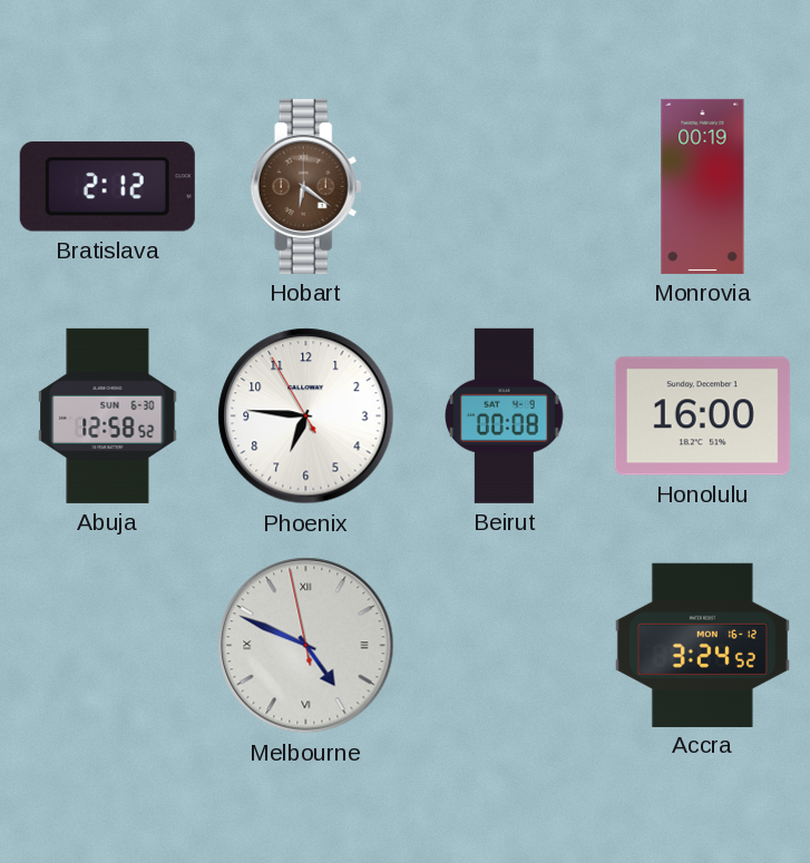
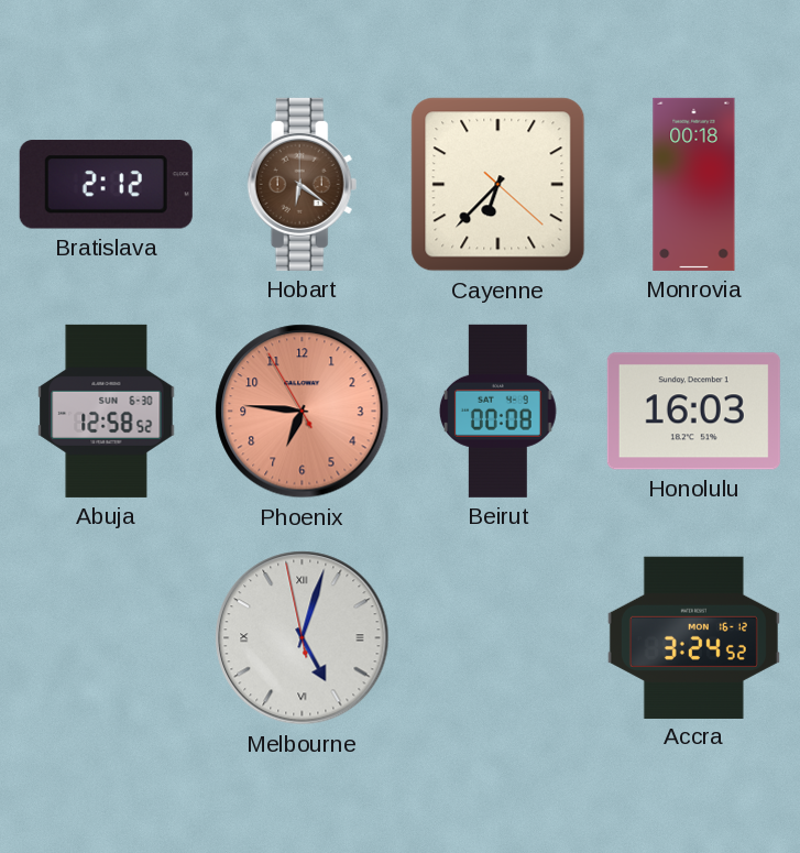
Cayenne: none -> 6:37
Monrovia: 00:19 -> 00:18
Phoenix dial: white -> salmon
Honolulu: 16:00 -> 16:03
Melbourne: 4:48 -> 5:02
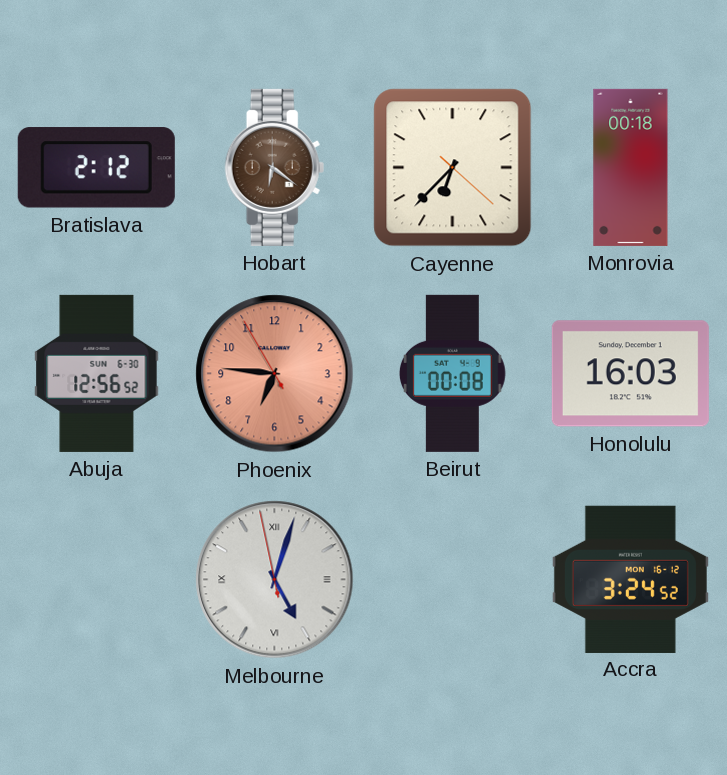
Abuja: 12:58 -> 12:56
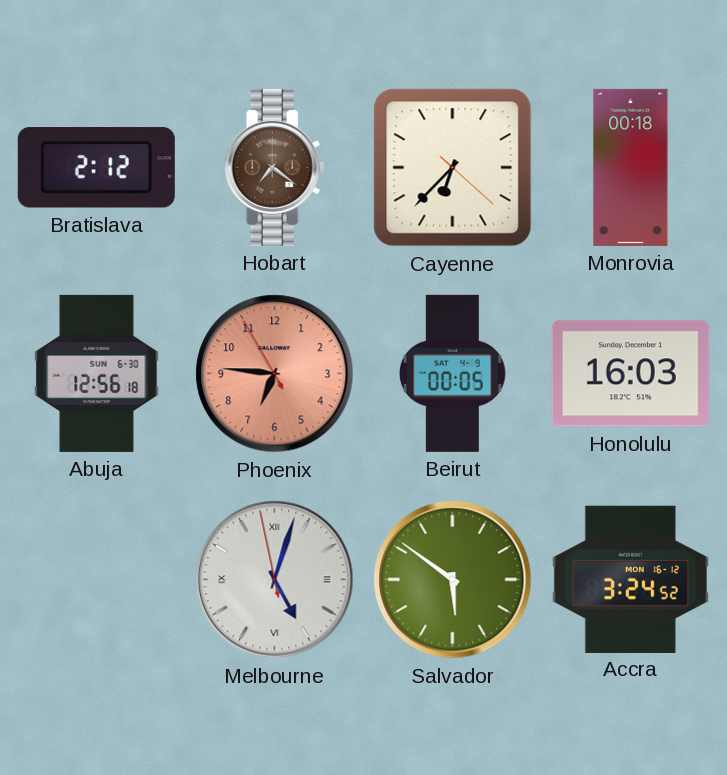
Hobart: 6:21 -> 7:21
Abuja: 12:56:52 -> 12:56:18
Beirut: 00:08 -> 00:05
Salvador: none -> 5:51
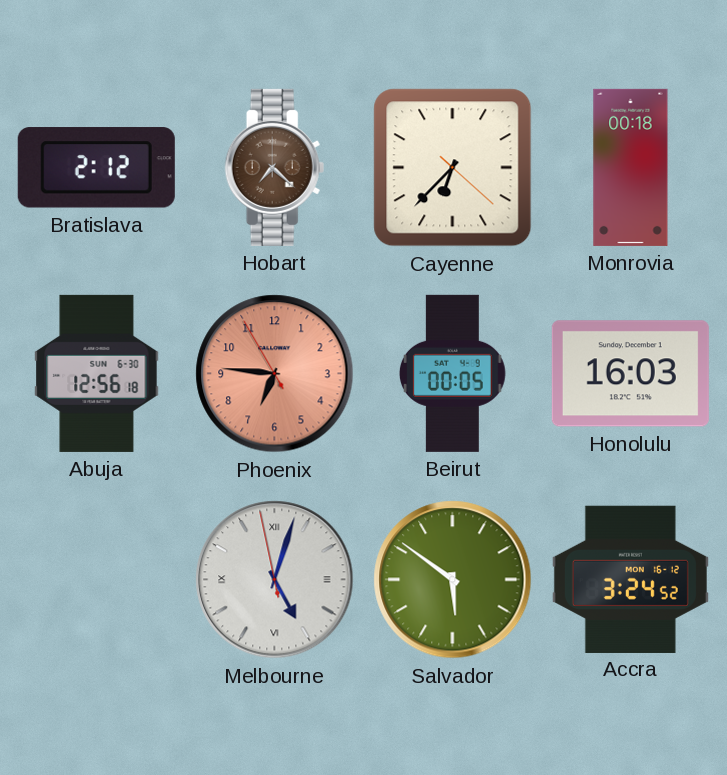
Hobart: 7:21 -> 7:22
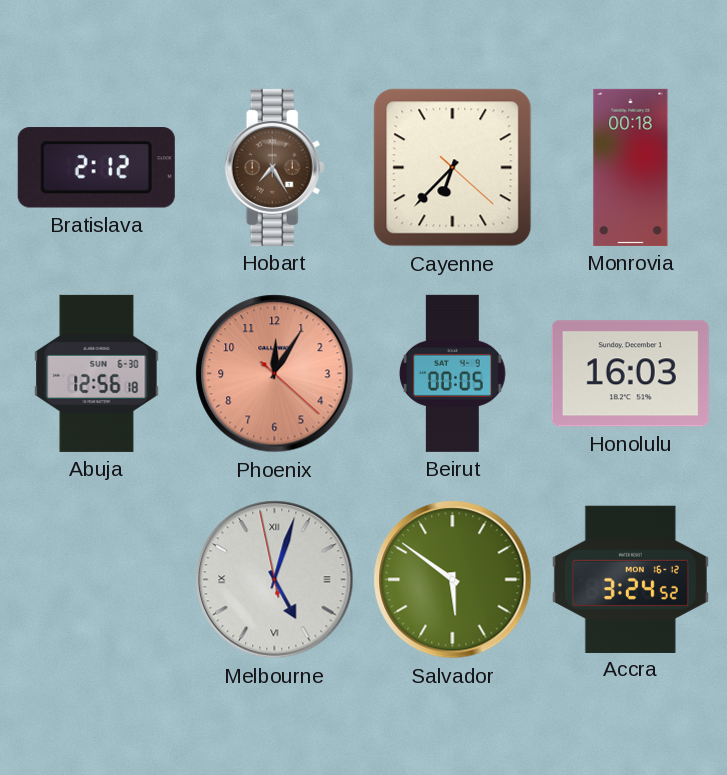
Hobart: 7:22 -> 7:25
Phoenix: 6:45 -> 12:05
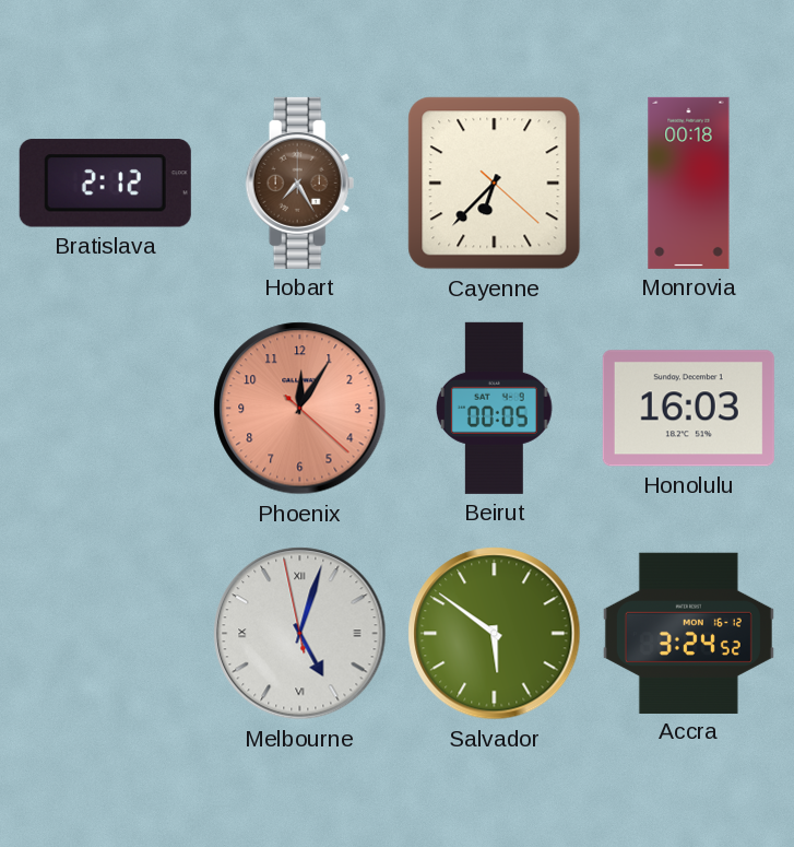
Abuja: 12:56 -> none
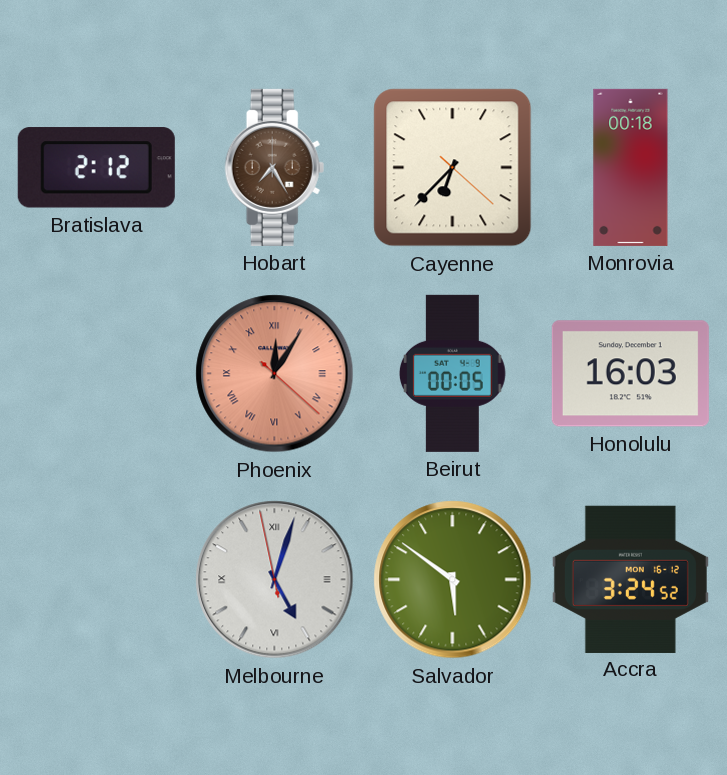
Phoenix numerals: Arabic -> Roman
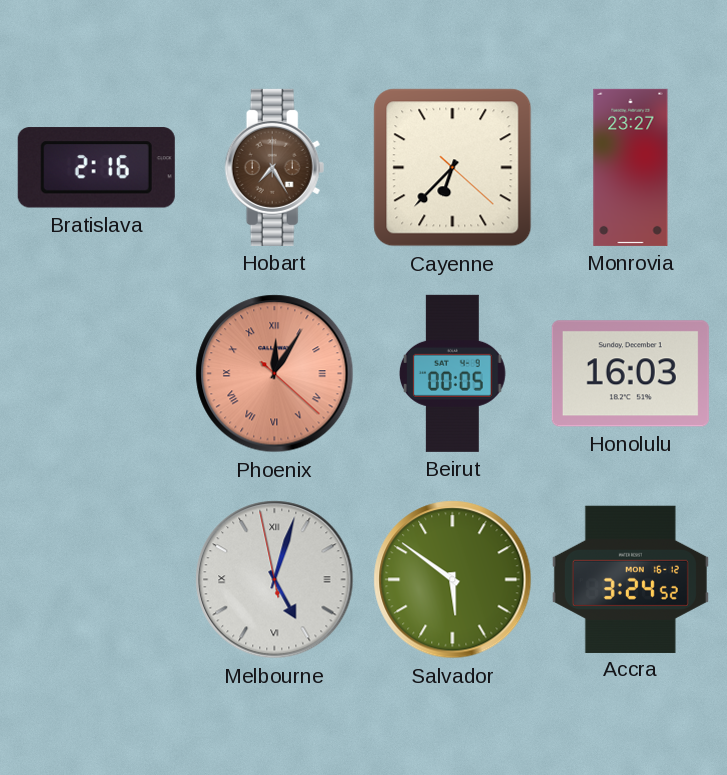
Bratislava: 2:12 -> 2:16
Monrovia: 00:18 -> 23:27
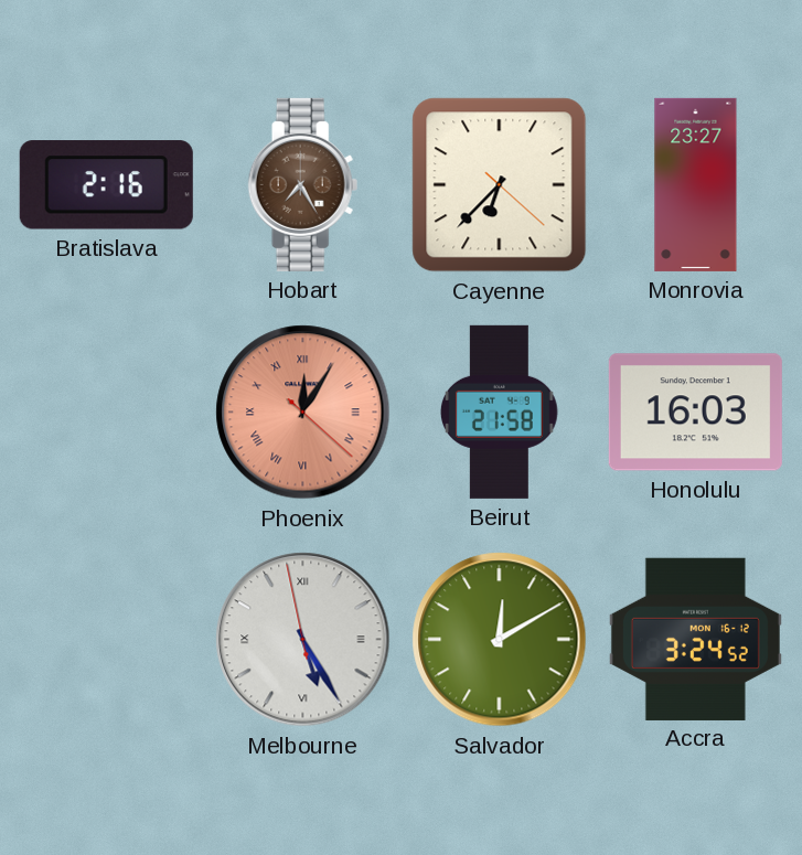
Beirut: 00:05 -> 21:58
Melbourne: 5:02 -> 5:24
Salvador: 5:51 -> 12:10
